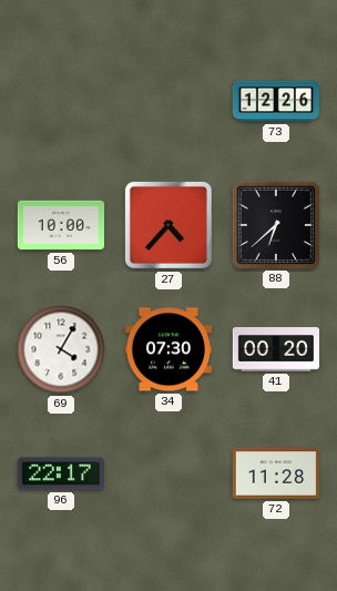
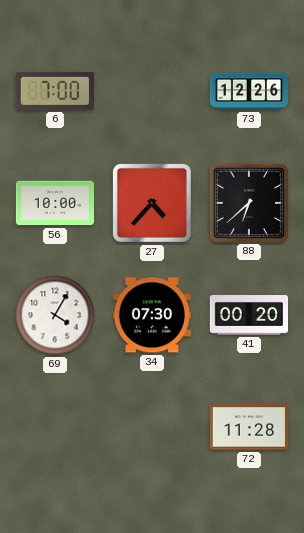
6: none -> 7:00
96: 22:17 -> none
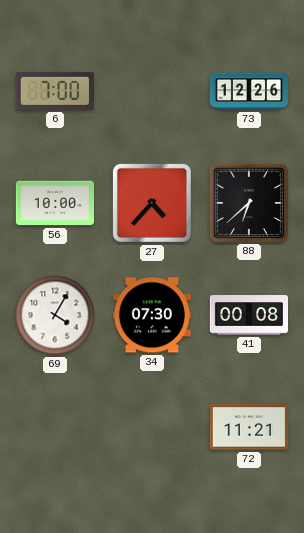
41: 00:20 -> 00:08
72: 11:28 -> 11:21
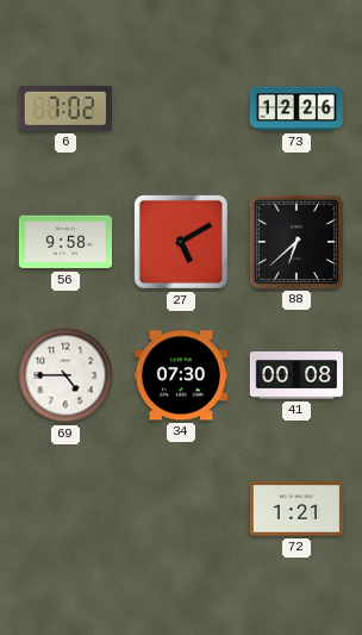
6: 7:00 -> 7:02
56: 10:00 -> 9:58
27: 4:37 -> 5:10
69: 4:05 -> 4:45
72: 11:21 -> 1:21
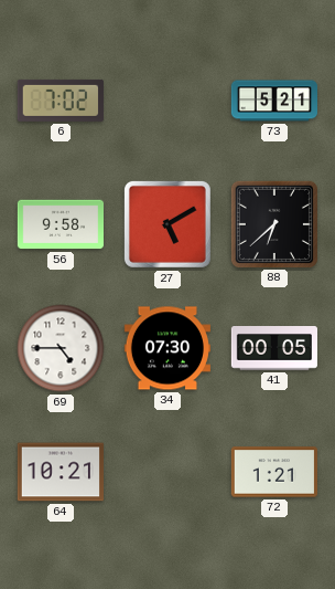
73: 12:26 -> 5:21
41: 00:08 -> 00:05
64: none -> 10:21
